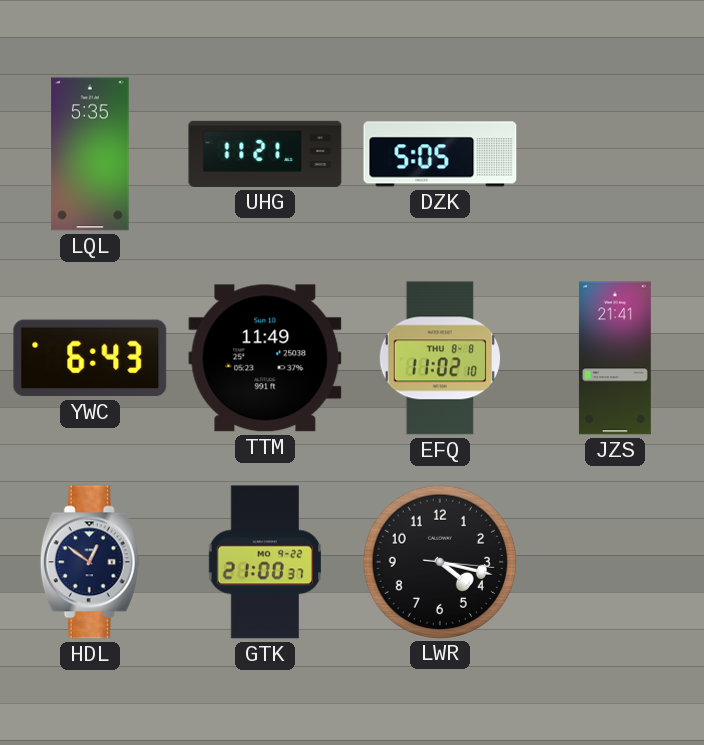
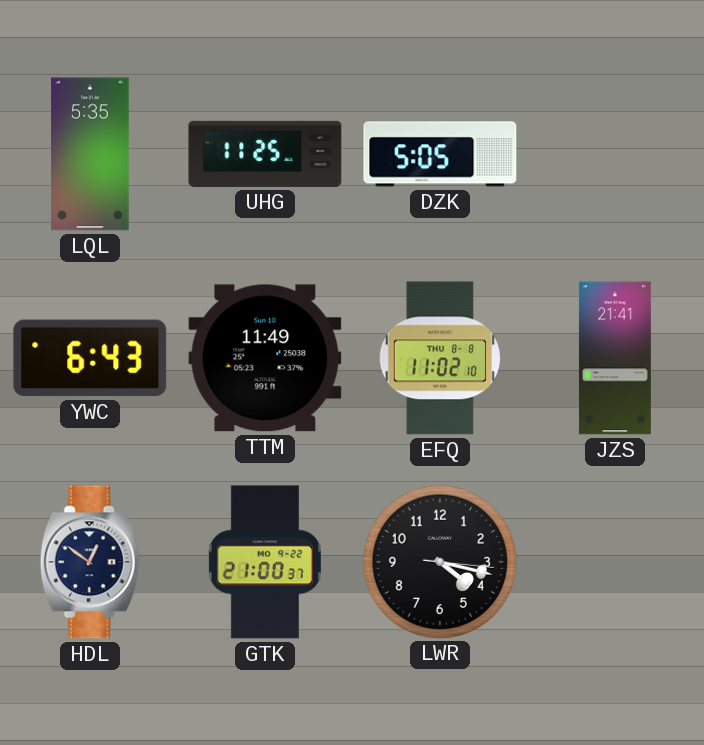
UHG: 11:21 -> 11:25
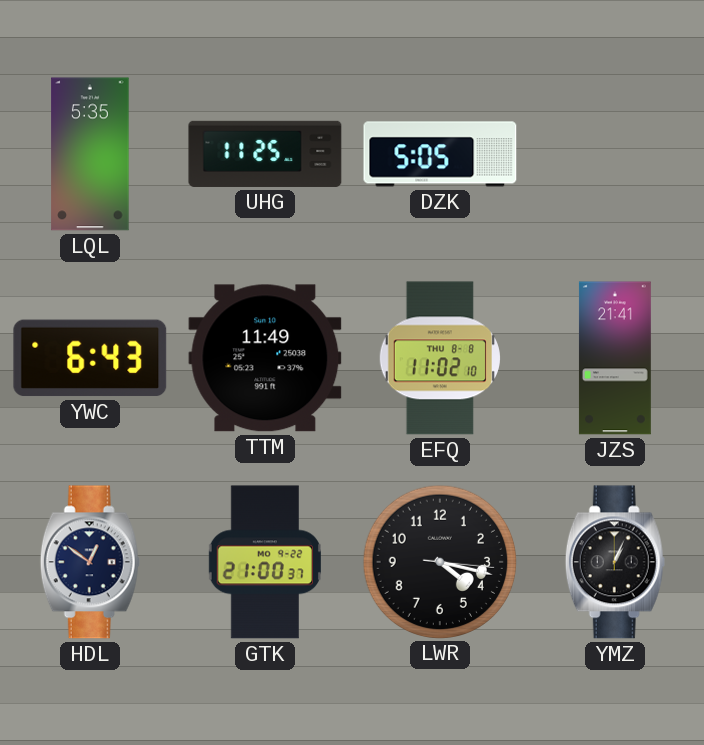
YMZ: none -> 1:04
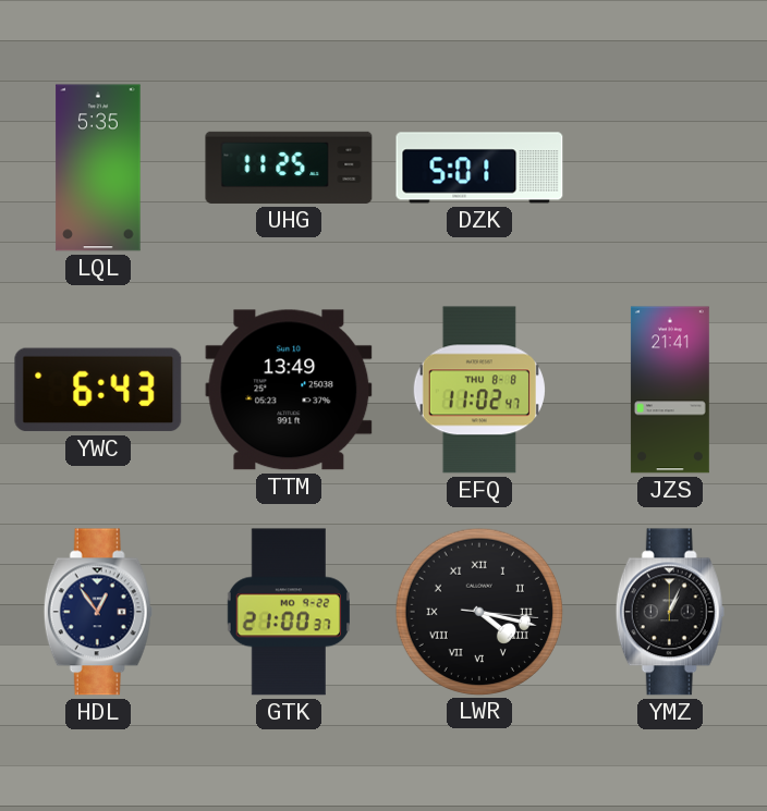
DZK: 5:05 -> 5:01
TTM: 11:49 -> 13:49
EFQ: 11:02:10 -> 11:02:47
HDL: 12:51 -> 12:54
LWR numerals: Arabic -> Roman
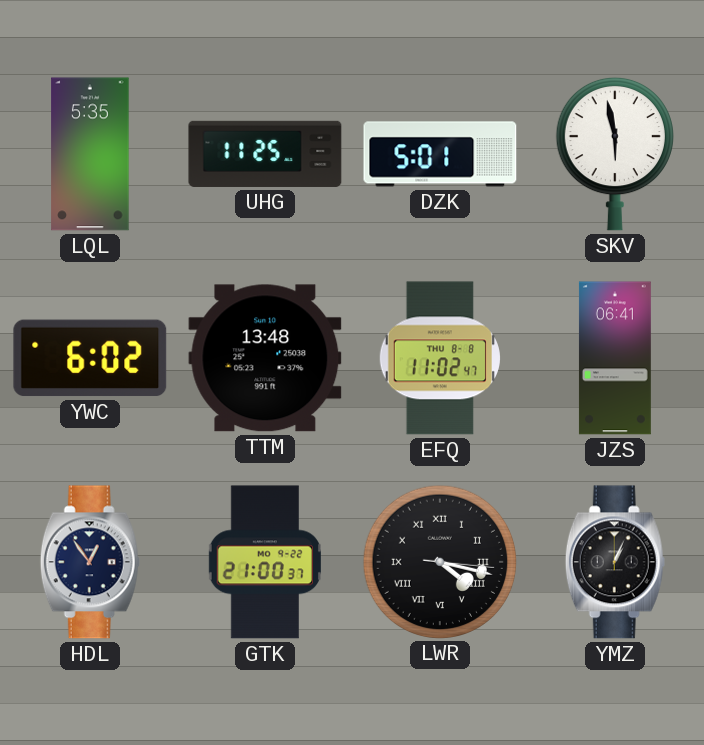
SKV: none -> 5:58
YWC: 6:43 -> 6:02
TTM: 13:49 -> 13:48
JZS: 21:41 -> 06:41
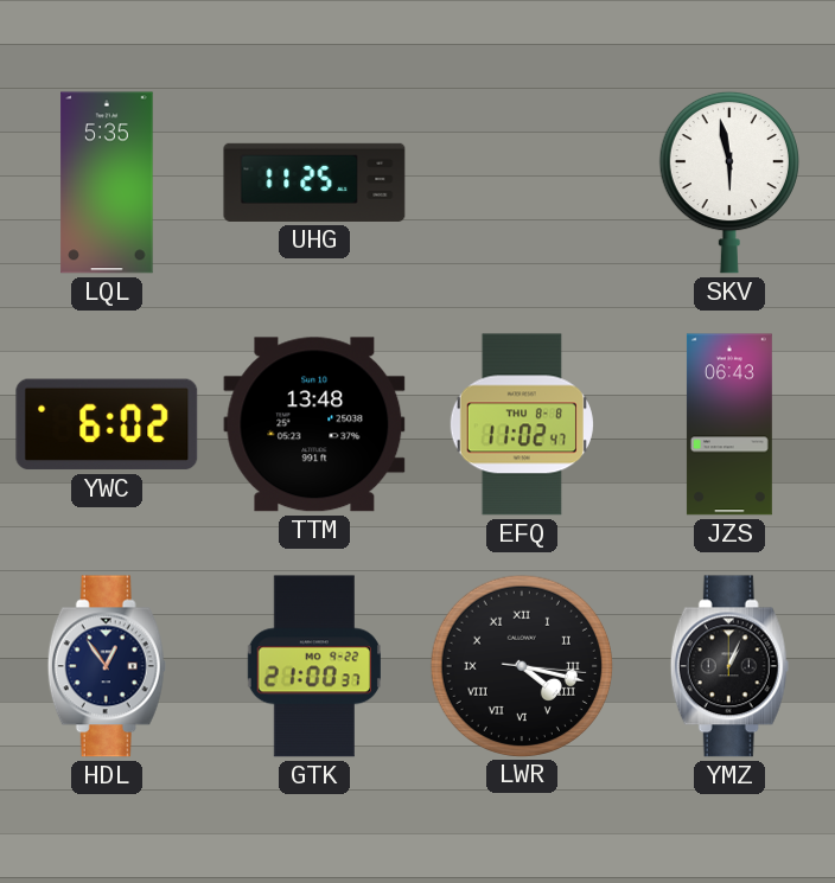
DZK: 5:01 -> none
JZS: 06:41 -> 06:43
